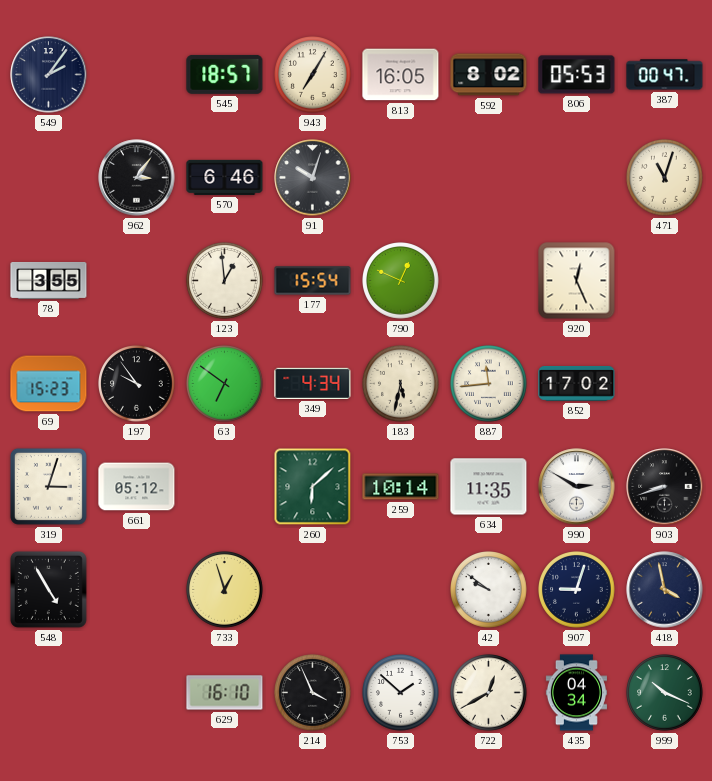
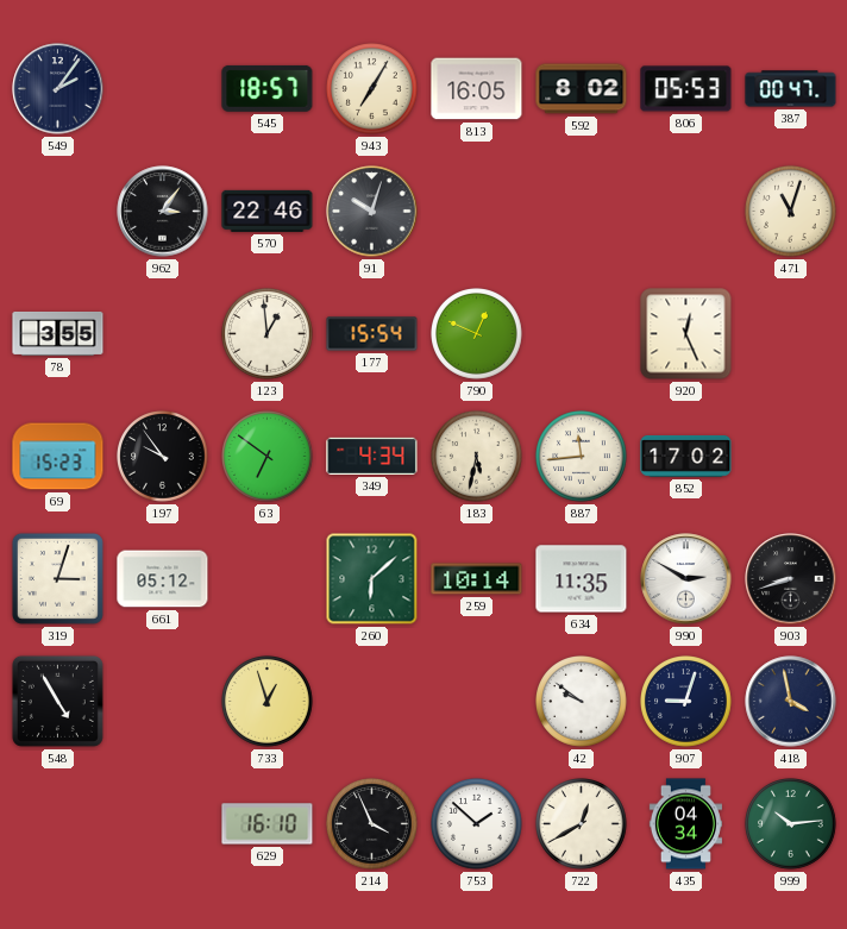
570: 6:46 -> 22:46
999: 10:19 -> 10:14
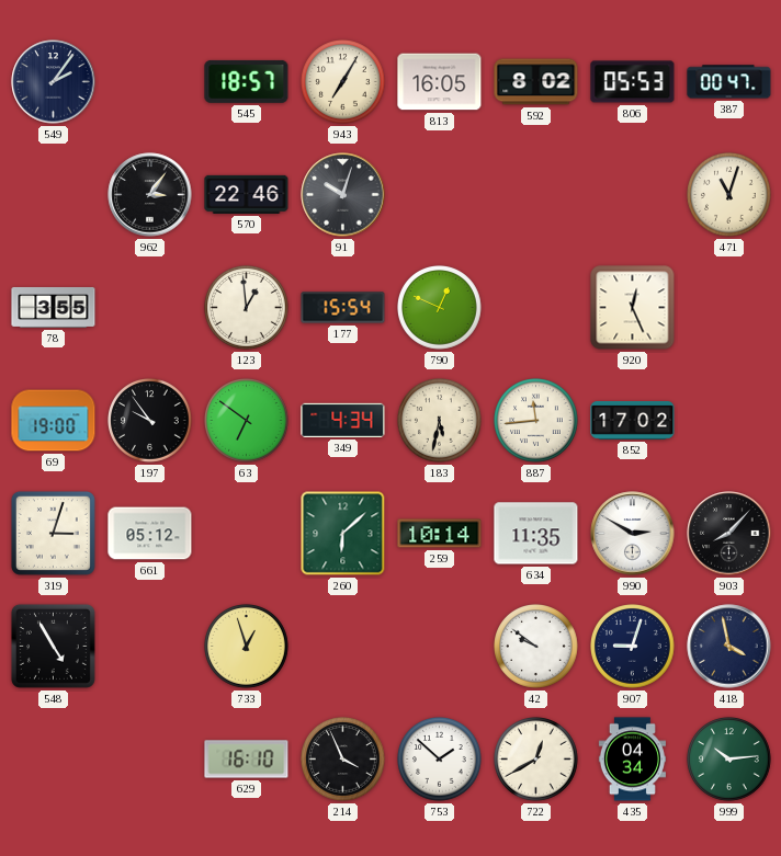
69: 15:23 -> 19:00
903: 8:42 -> 8:07
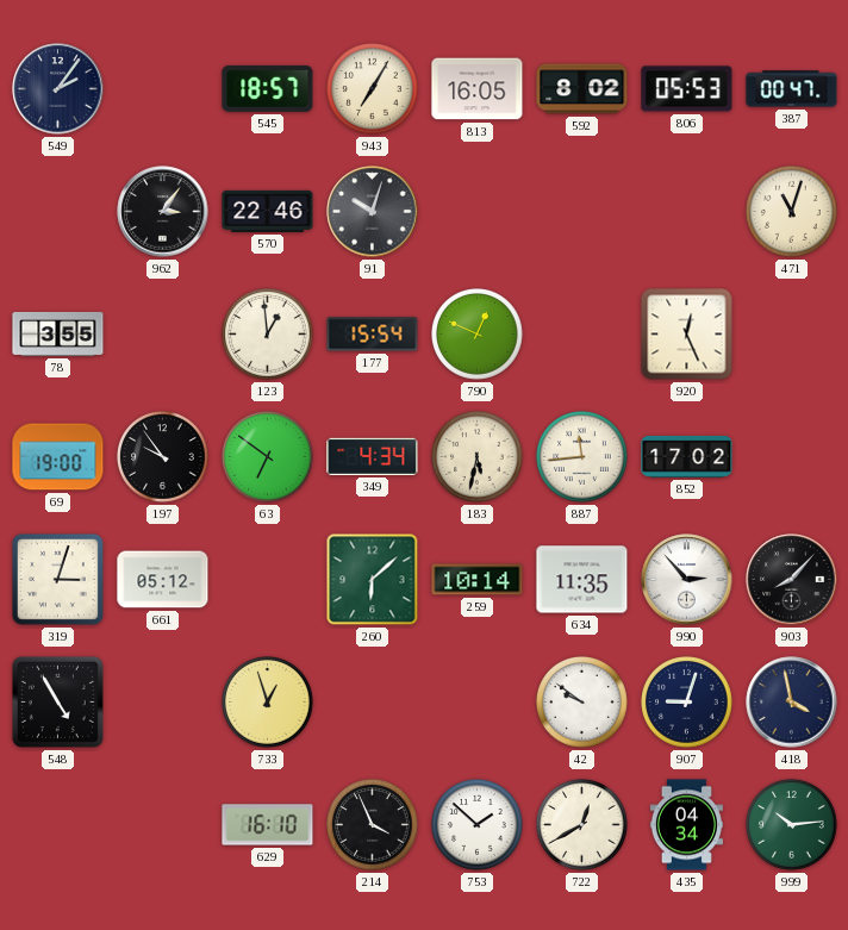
990: 2:50 -> 2:53
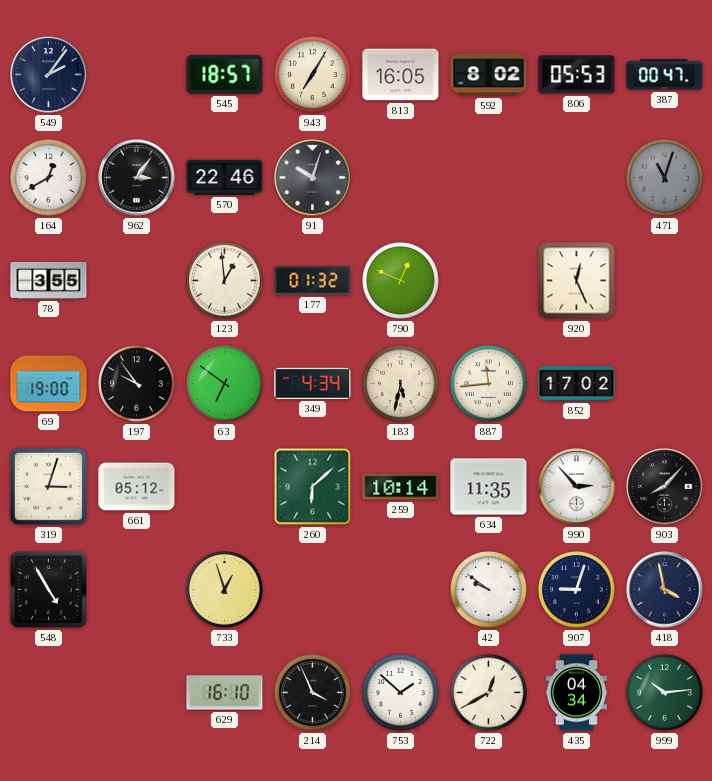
164: none -> 12:40
471 dial: cream -> grey
177: 15:54 -> 01:32
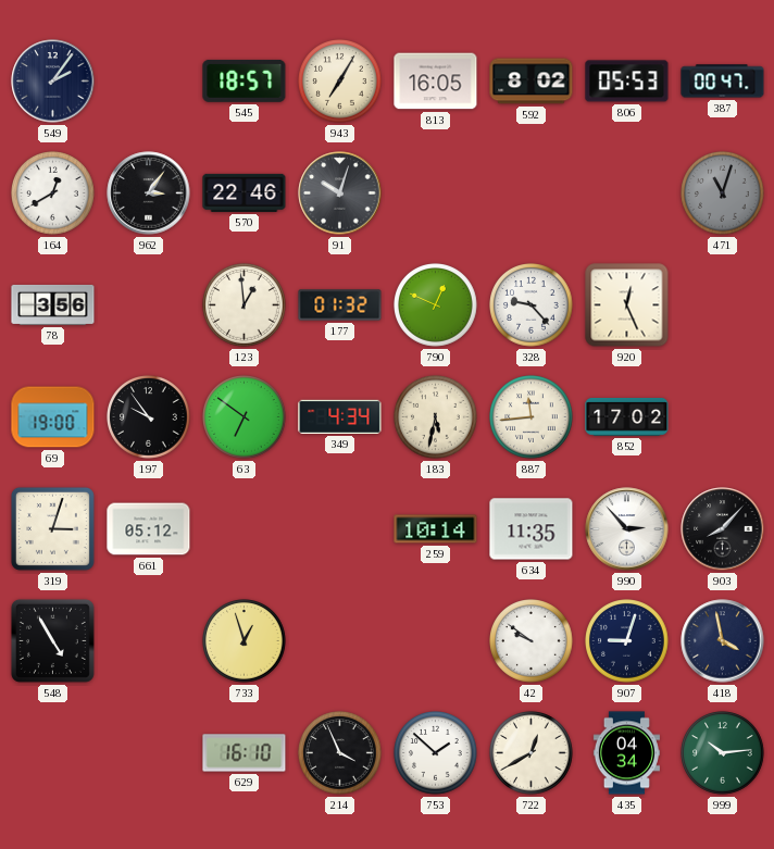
78: 3:55 -> 3:56
328: none -> 9:23
260: 6:08 -> none
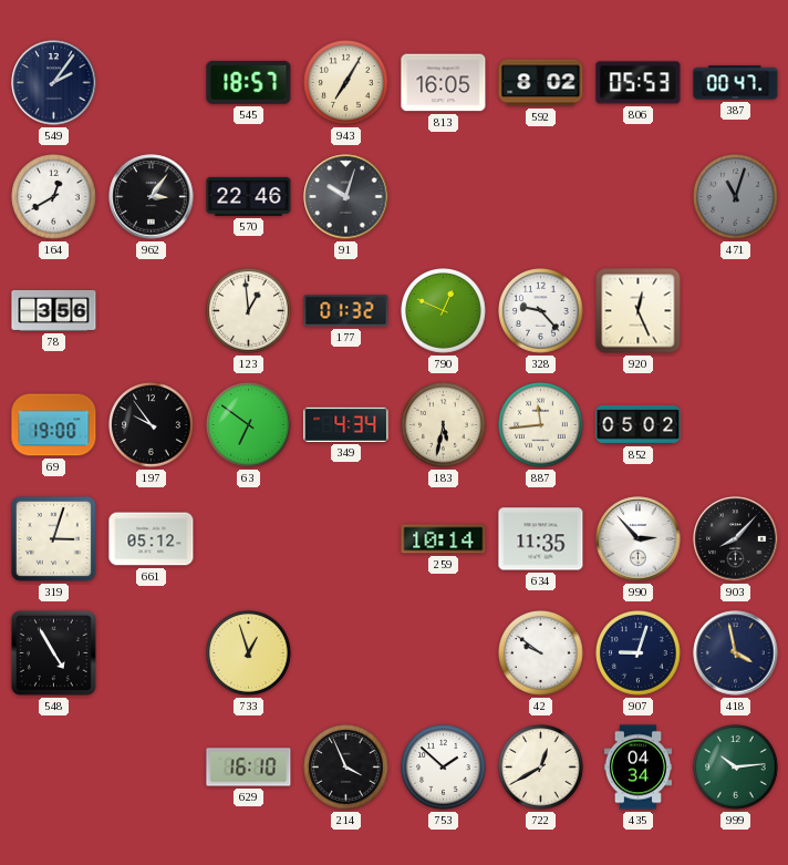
852: 17:02 -> 05:02
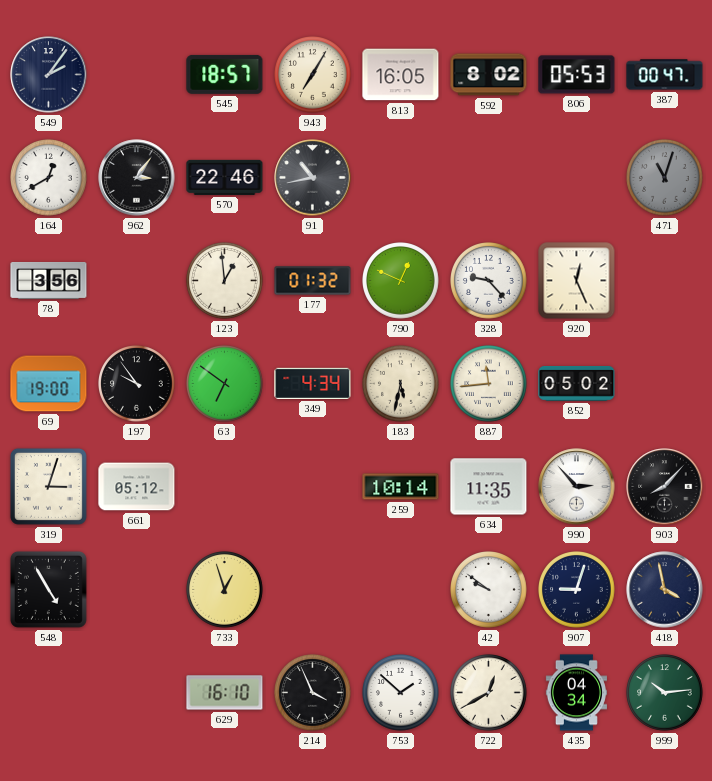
91: 10:03 -> 10:43
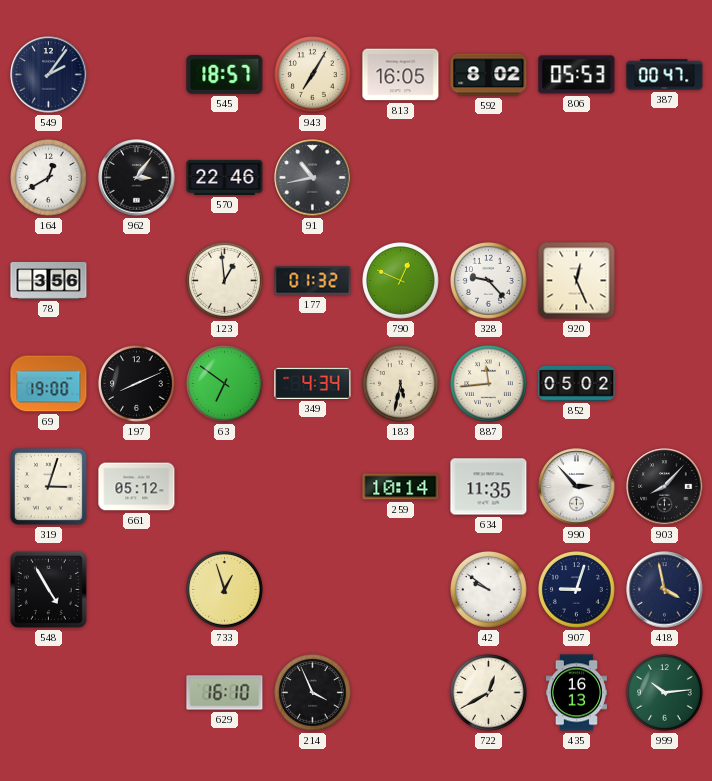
471: 11:03 -> none
197: 9:54 -> 8:11
753: 1:52 -> none
435: 04:34 -> 16:13
